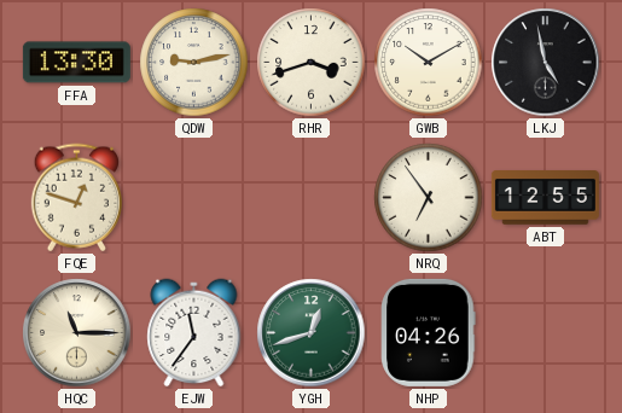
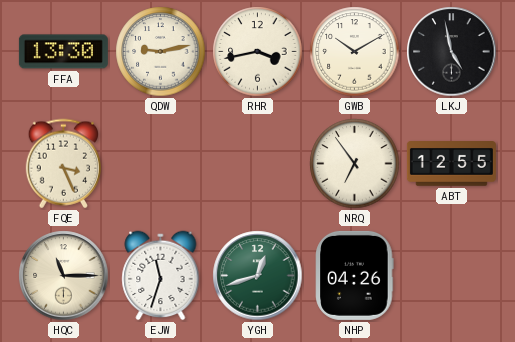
RHR: 3:42 -> 3:43
FQE: 12:48 -> 3:26
EJW: 11:36 -> 11:33
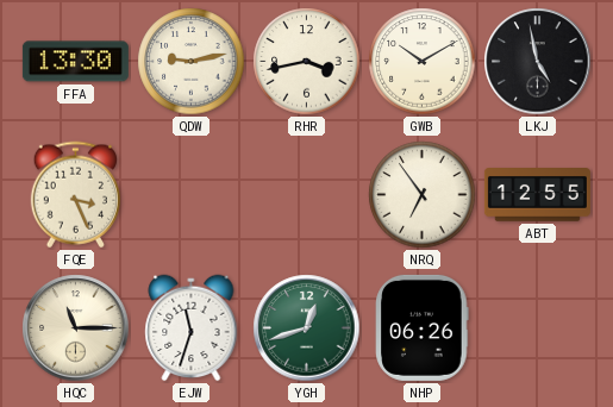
NHP: 04:26 -> 06:26
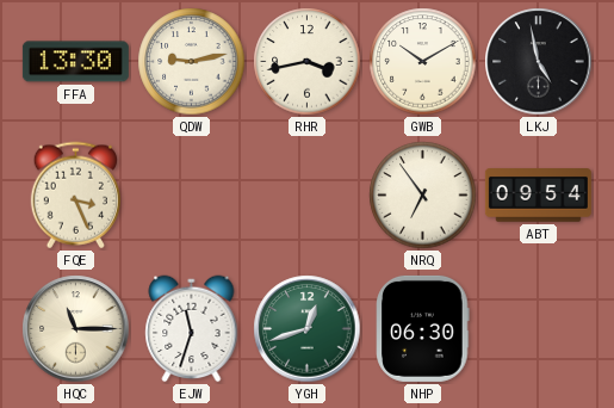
ABT: 12:55 -> 09:54
NHP: 06:26 -> 06:30
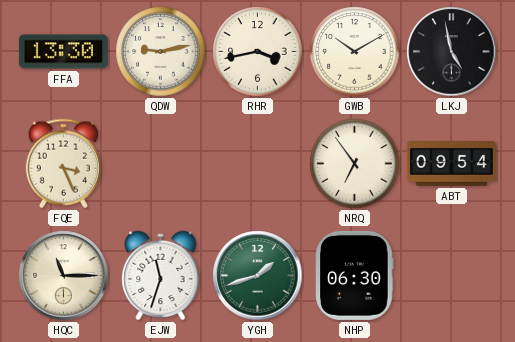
YGH: 12:42 -> 1:42
